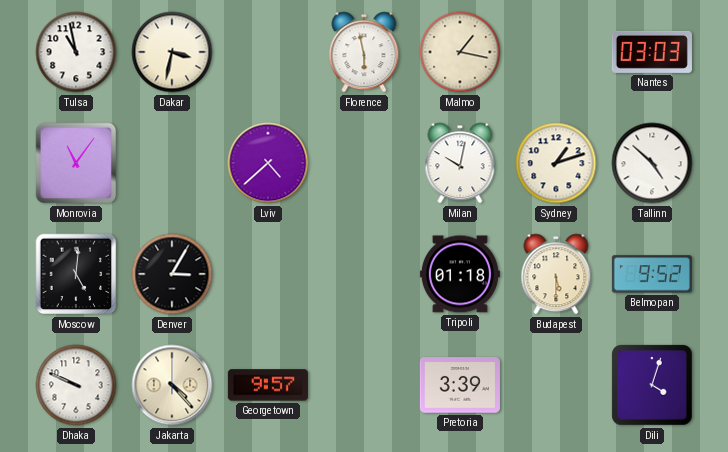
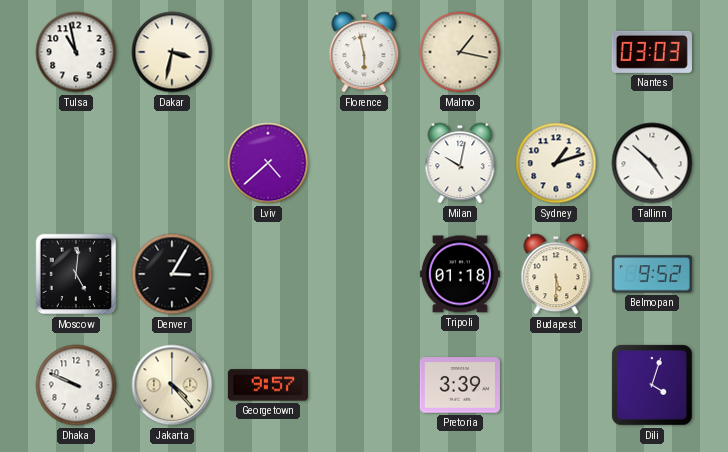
Monrovia: 11:06 -> none
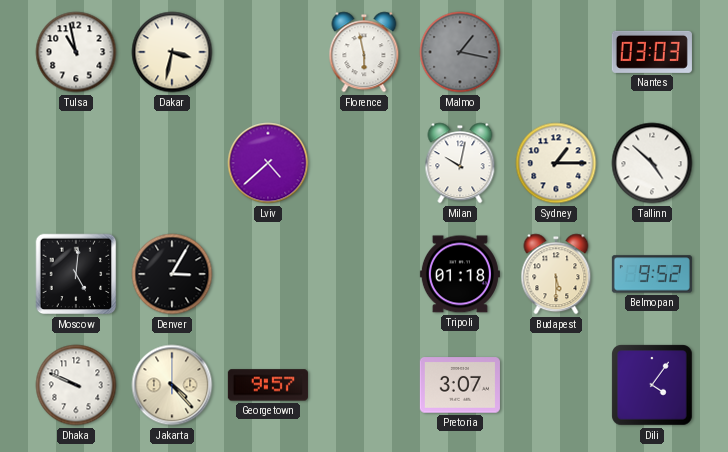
Malmo dial: cream -> grey
Sydney: 1:12 -> 1:15
Pretoria: 3:39 -> 3:07
Dili: 4:03 -> 4:06
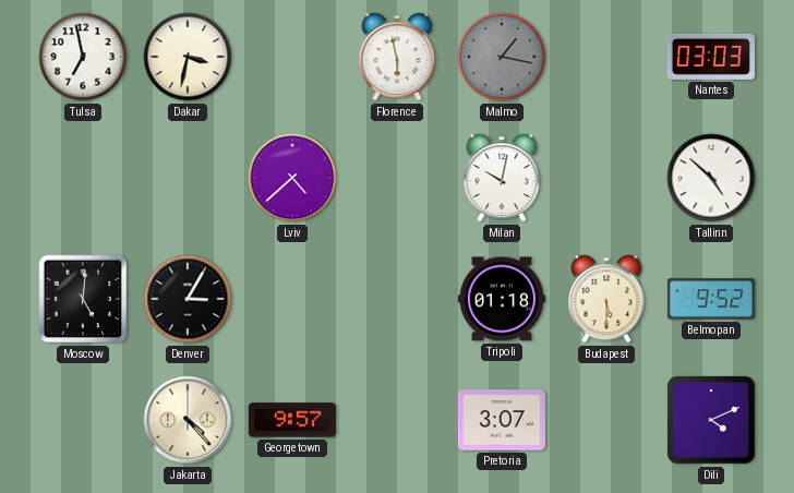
Tulsa: 10:58 -> 6:58
Sydney: 1:15 -> none
Dhaka: 9:49 -> none
Dili: 4:06 -> 4:11
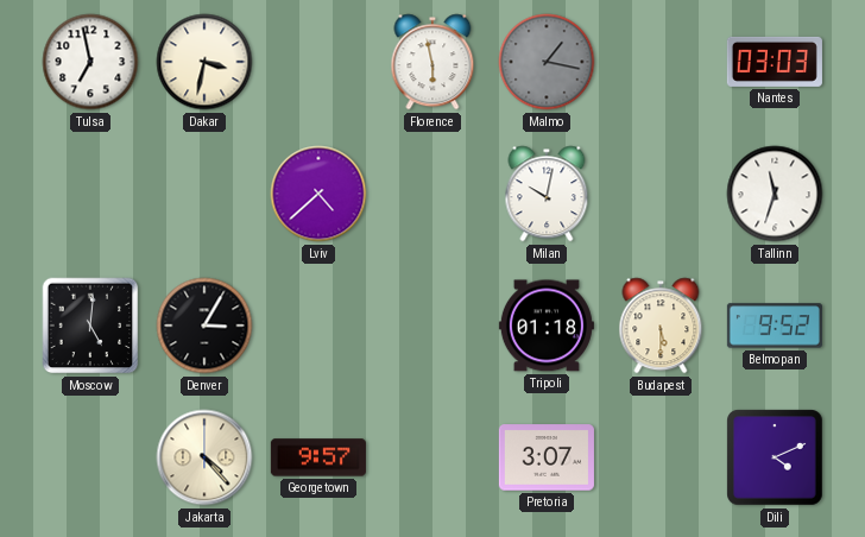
Tallinn: 4:52 -> 11:33
